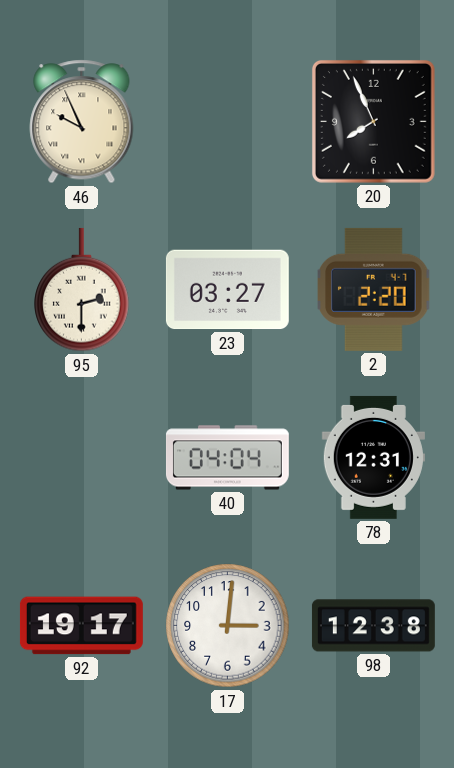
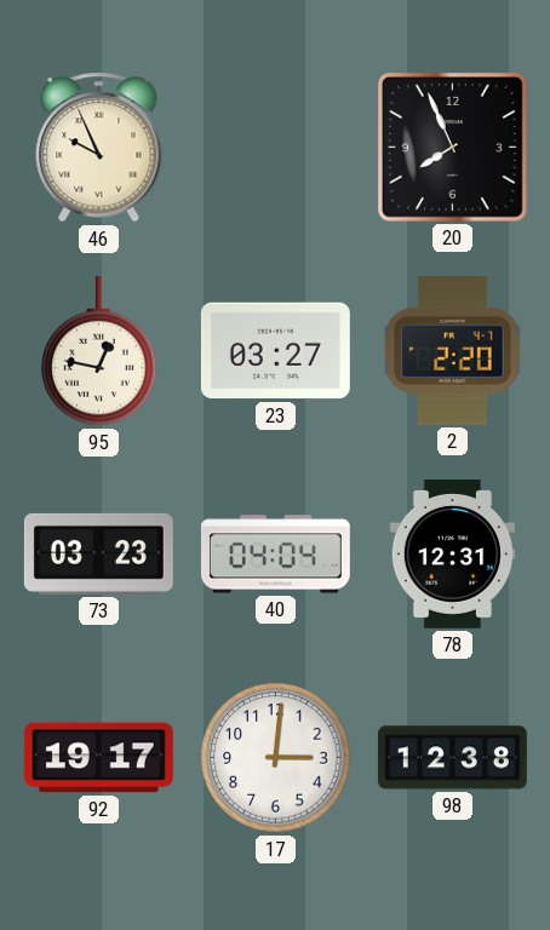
95: 2:30 -> 12:47
73: none -> 03:23
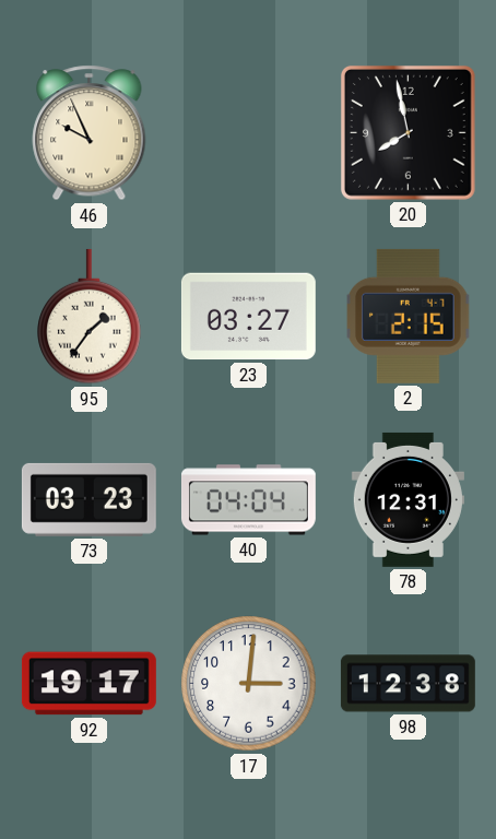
20: 7:56 -> 7:58
95: 12:47 -> 1:36
2: 2:20 -> 2:15
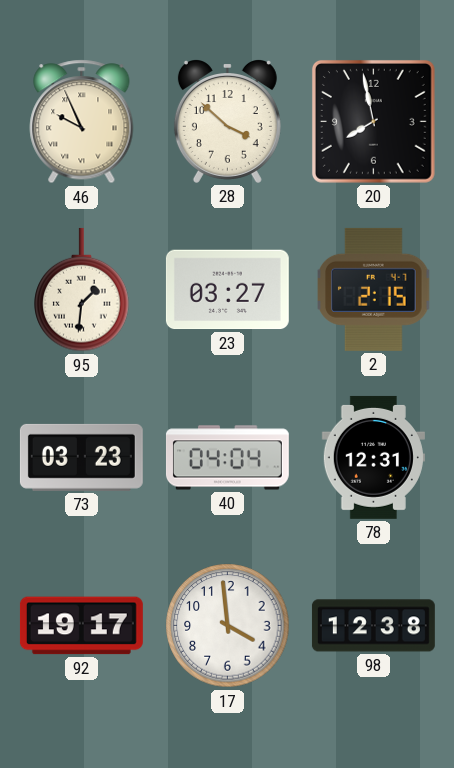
28: none -> 3:52
95: 1:36 -> 1:31
17: 3:01 -> 3:59
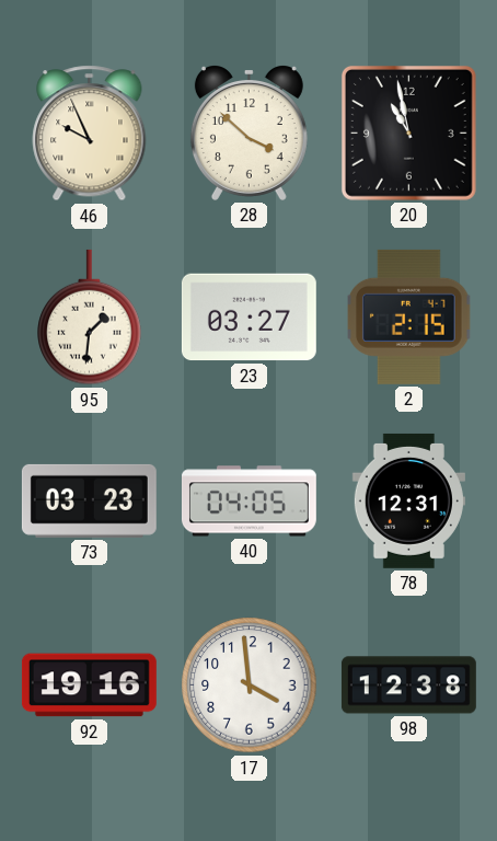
20: 7:58 -> 10:58
40: 04:04 -> 04:05
92: 19:17 -> 19:16
